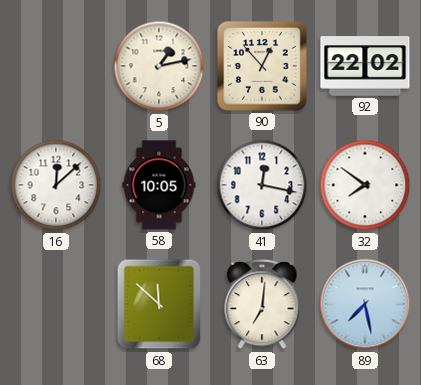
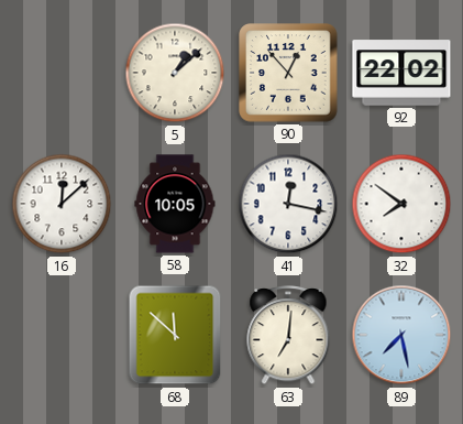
5: 1:13 -> 1:08
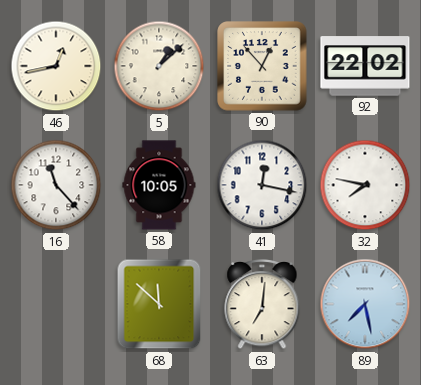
46: none -> 12:43
16: 12:08 -> 11:23
32: 7:51 -> 7:47
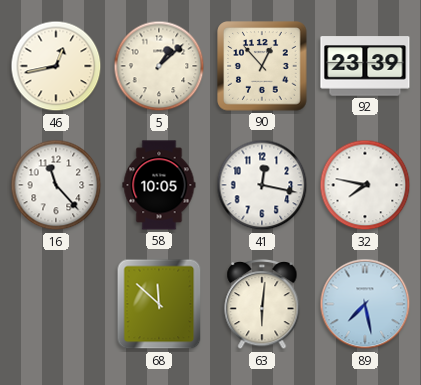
92: 22:02 -> 23:39
63: 7:01 -> 6:01
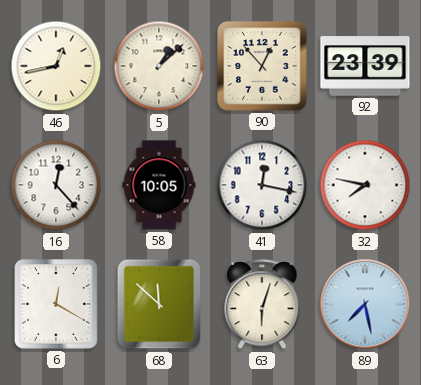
16: 11:23 -> 12:23
6: none -> 12:20
63: 6:01 -> 6:03
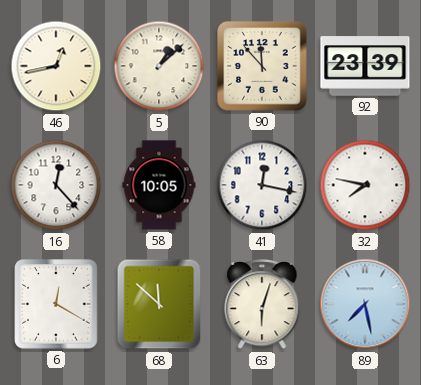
90: 12:53 -> 11:53
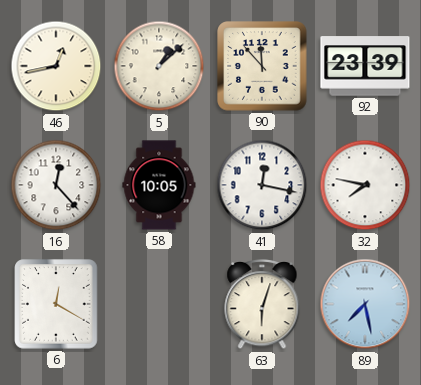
68: 11:52 -> none
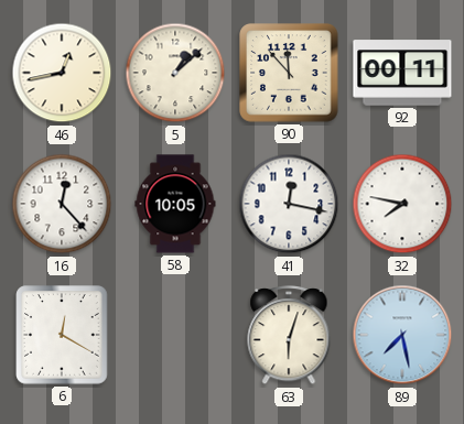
92: 23:39 -> 00:11
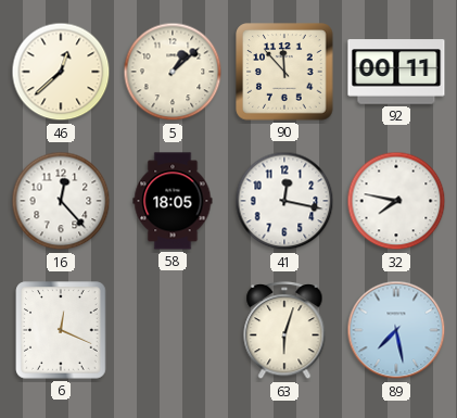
46: 12:43 -> 12:38
58: 10:05 -> 18:05
6: 12:20 -> 12:19
